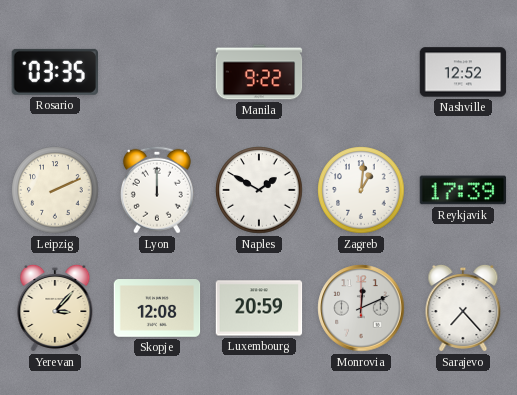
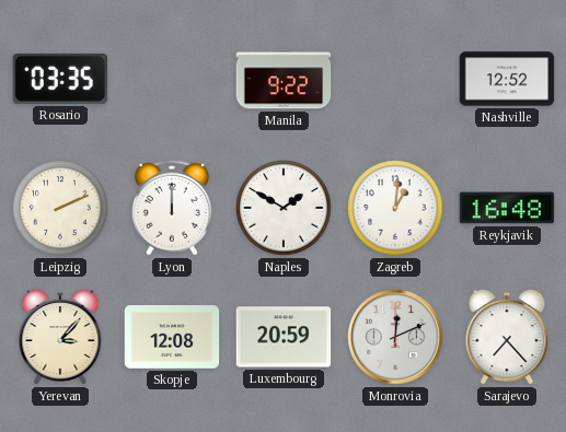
Reykjavik: 17:39 -> 16:48
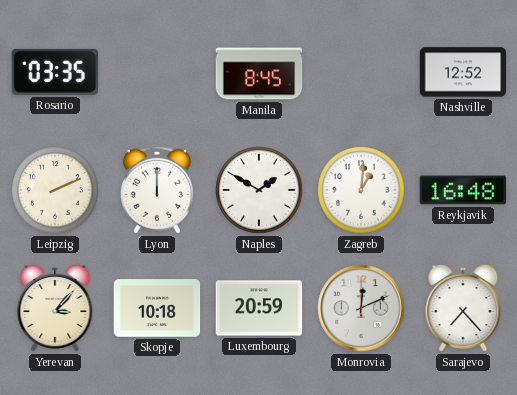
Manila: 9:22 -> 8:45
Skopje: 12:08 -> 10:18
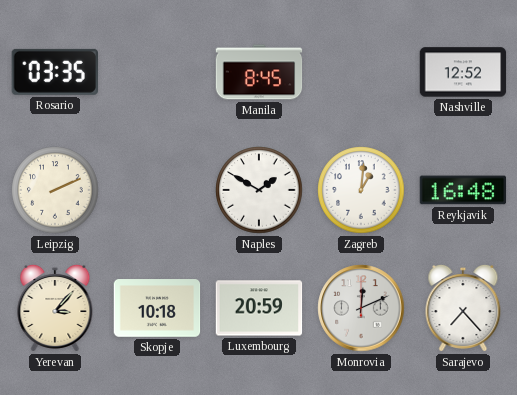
Lyon: 12:00 -> none
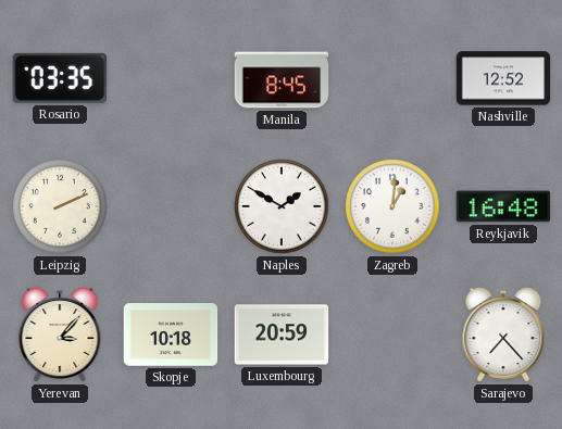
Monrovia: 12:11 -> none
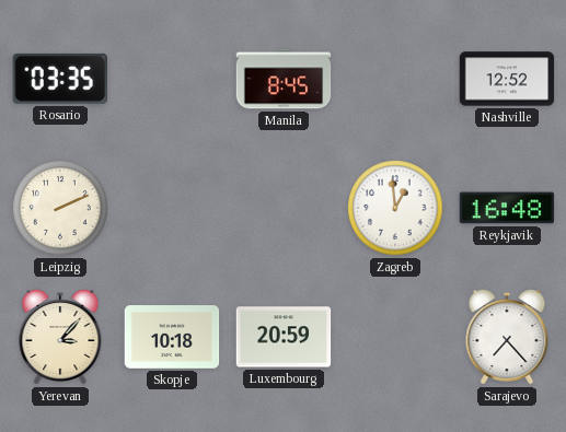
Naples: 1:50 -> none
Zagreb: 1:01 -> 12:59
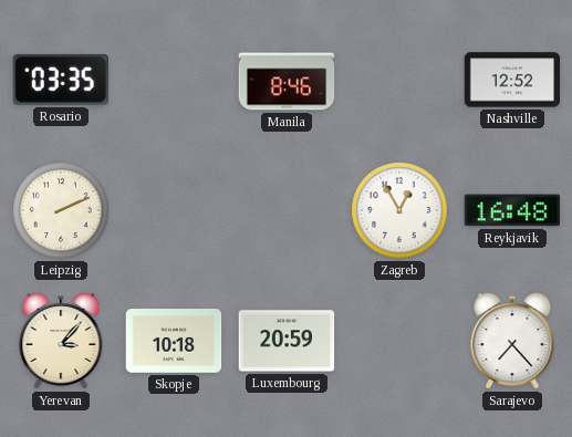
Manila: 8:45 -> 8:46
Zagreb: 12:59 -> 12:55
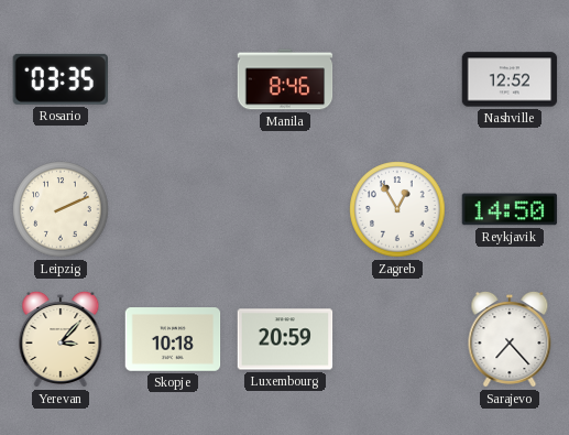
Reykjavik: 16:48 -> 14:50
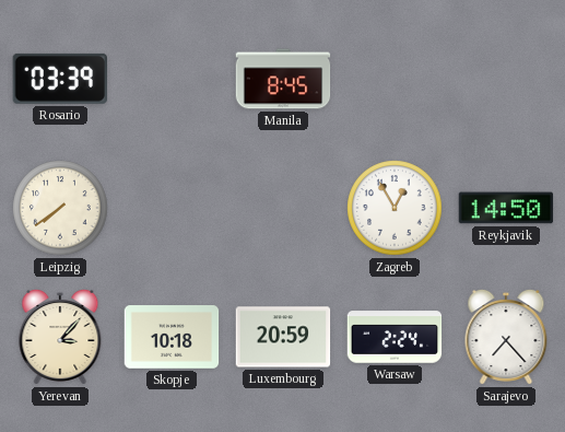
Rosario: 03:35 -> 03:39
Manila: 8:46 -> 8:45
Nashville: 12:52 -> none
Leipzig: 2:11 -> 7:39
Warsaw: none -> 2:24
